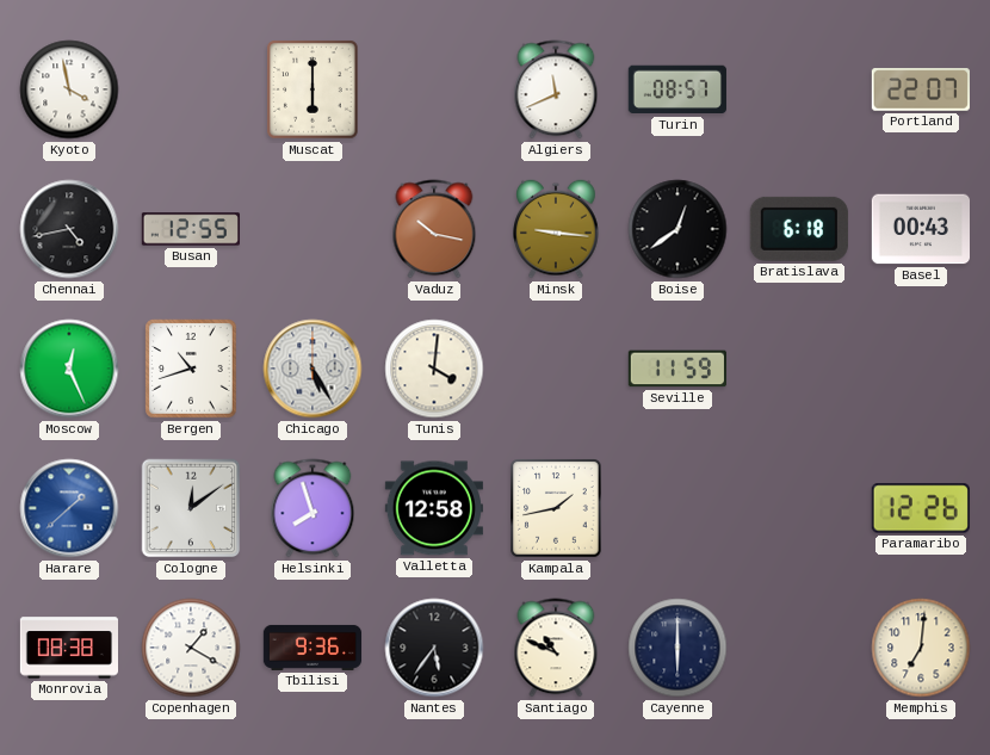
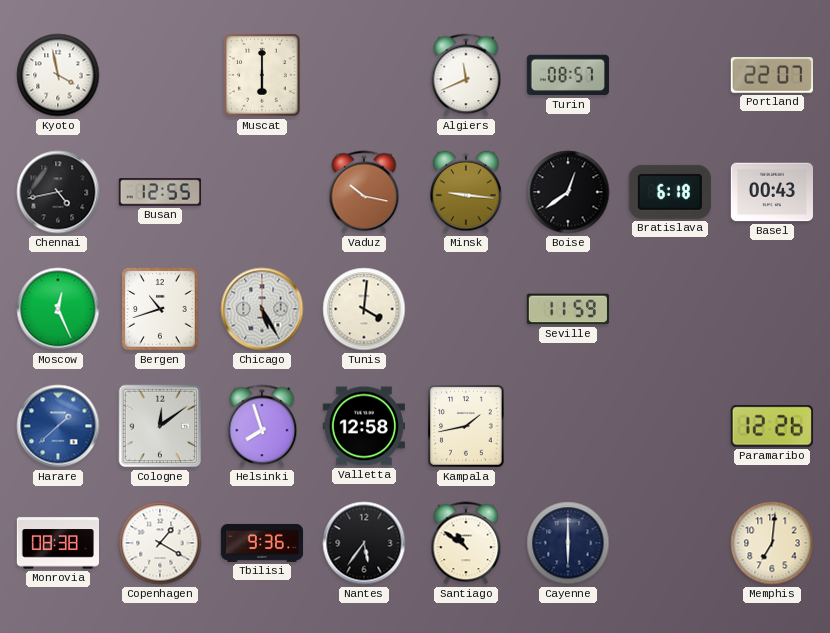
Santiago: 10:49 -> 10:51
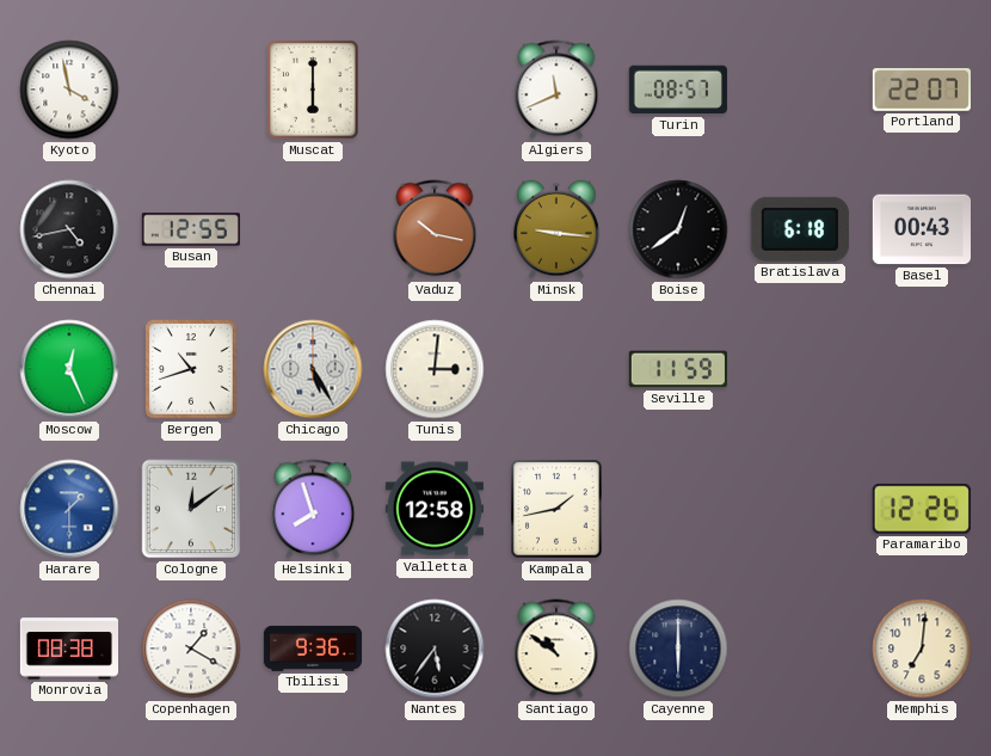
Tunis: 4:01 -> 3:01
Harare: 1:38 -> 1:30
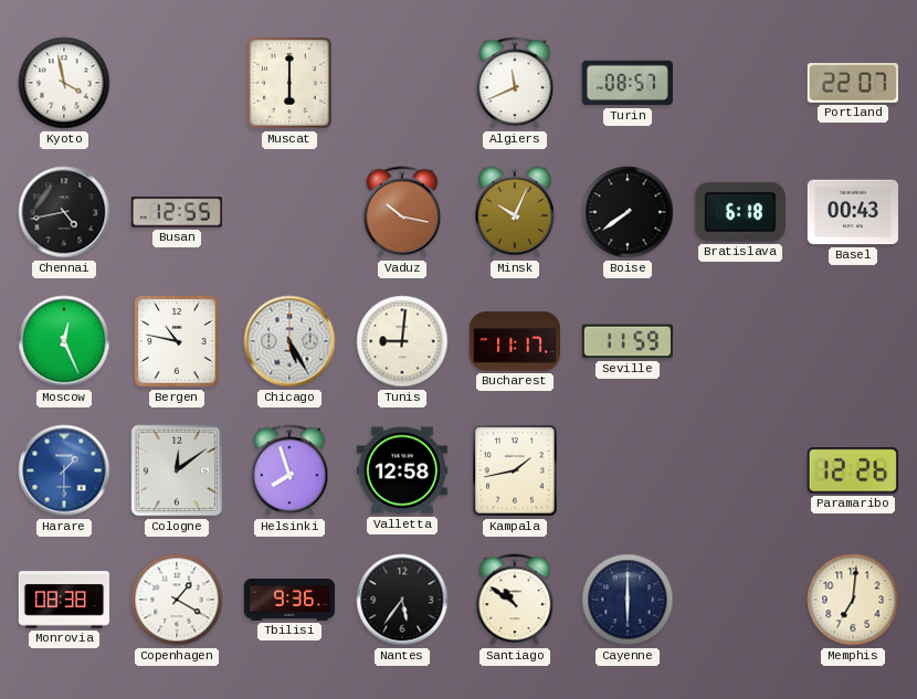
Minsk: 9:16 -> 10:04
Boise: 12:39 -> 7:39
Bergen: 10:42 -> 10:47
Tunis: 3:01 -> 9:01
Bucharest: none -> 11:17
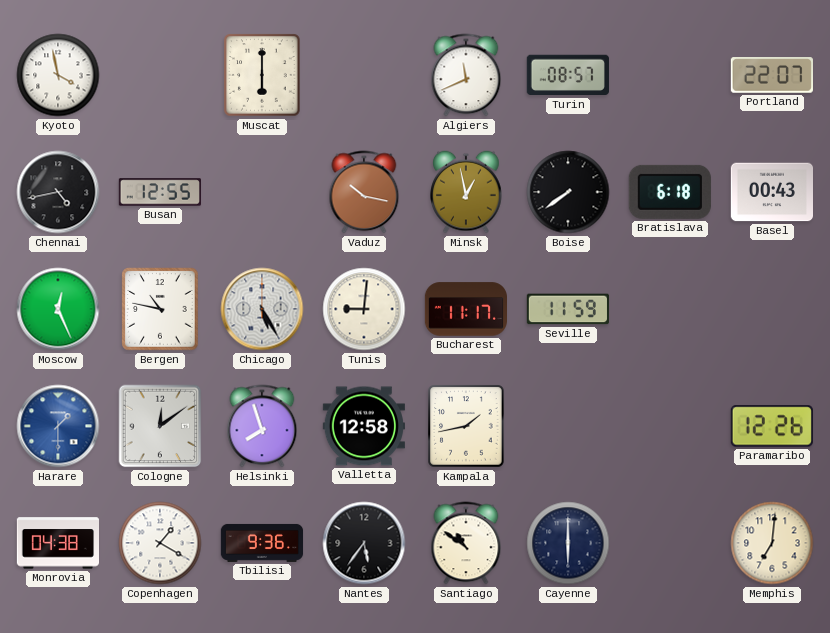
Minsk: 10:04 -> 12:58
Monrovia: 08:38 -> 04:38
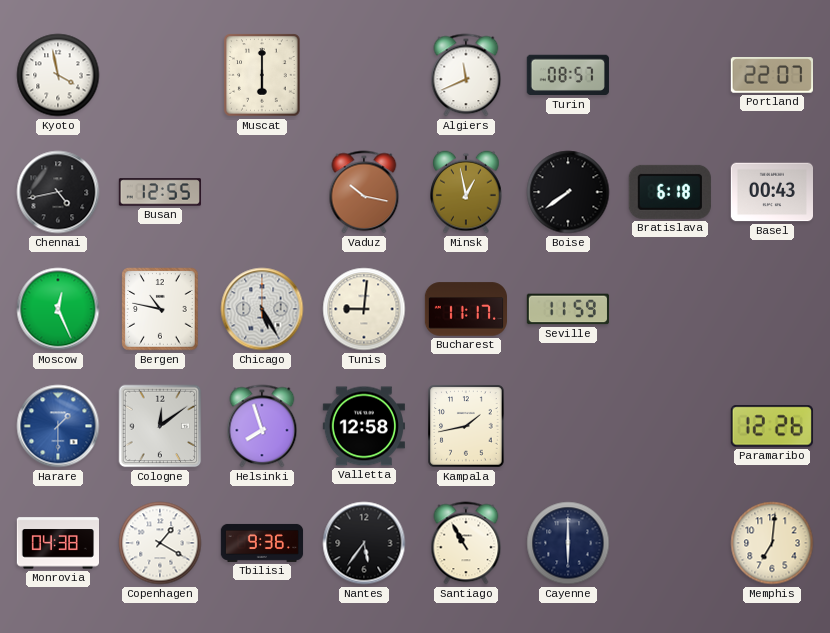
Santiago: 10:51 -> 10:55
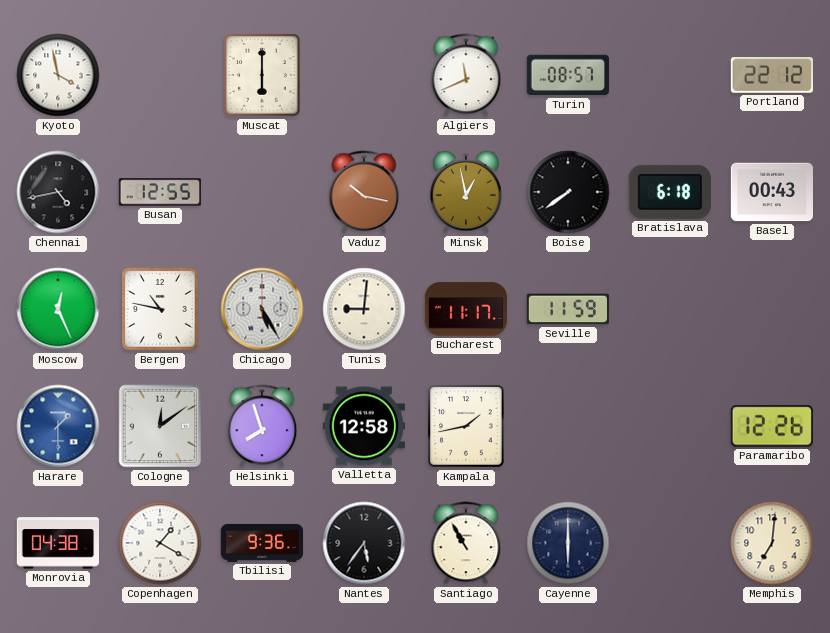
Portland: 22:07 -> 22:12
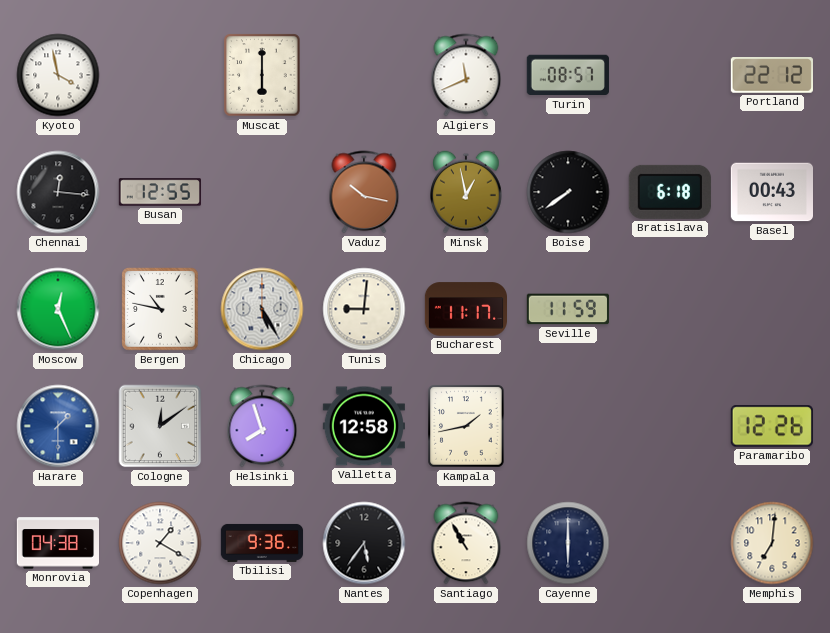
Chennai: 4:43 -> 12:16
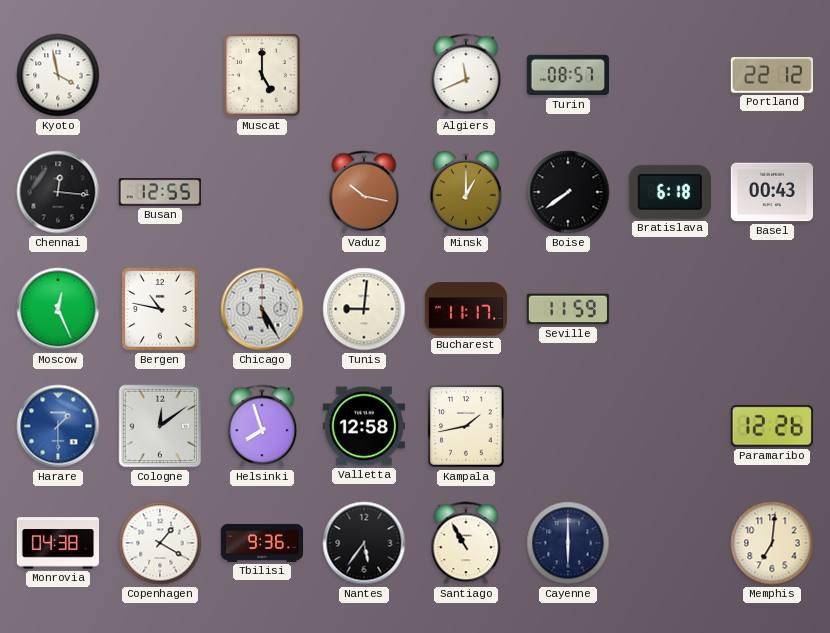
Muscat: 6:00 -> 5:00
Minsk: 12:58 -> 1:00
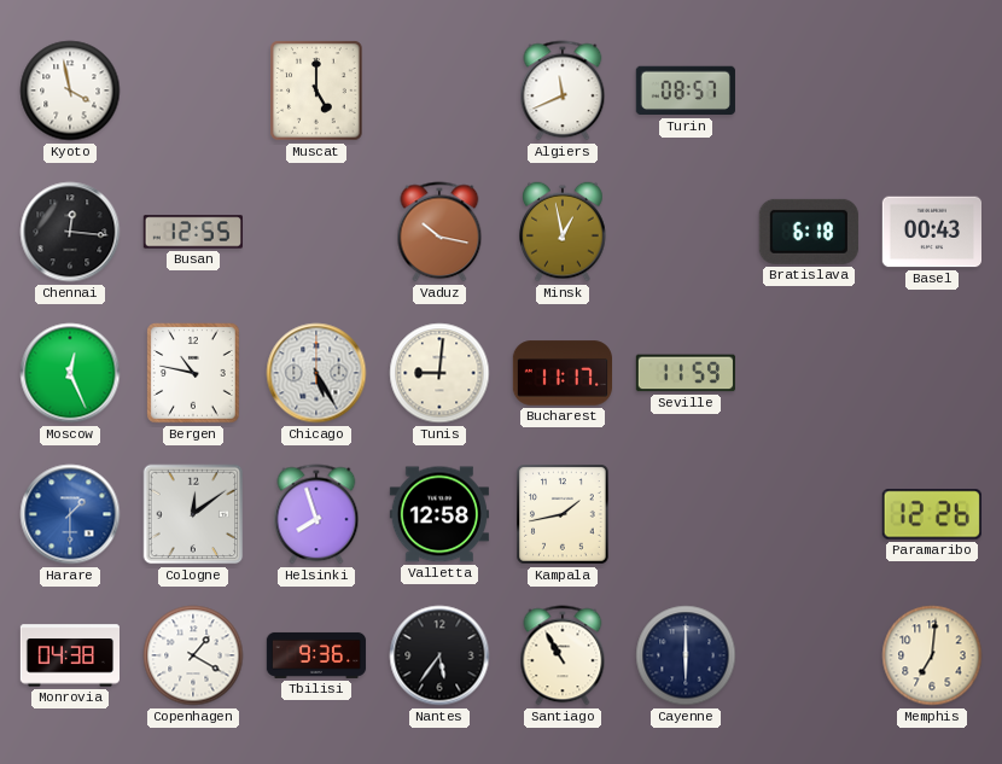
Portland: 22:12 -> none
Minsk: 1:00 -> 12:58
Boise: 7:39 -> none
